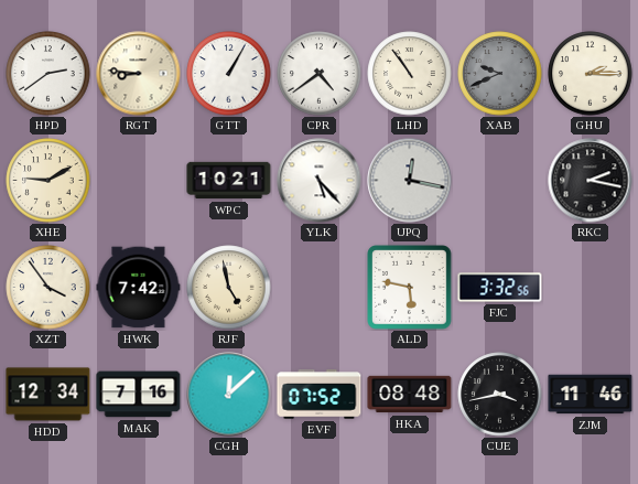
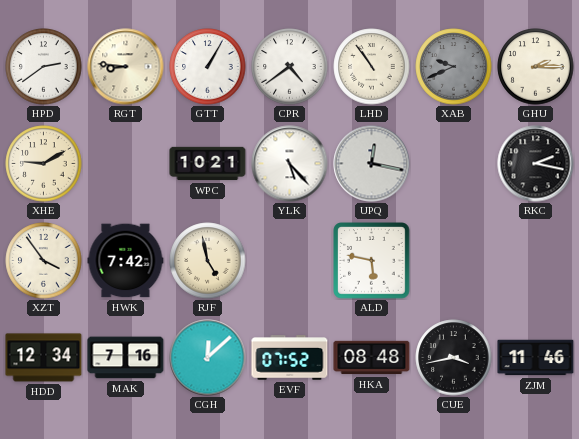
FJC: 3:32 -> none
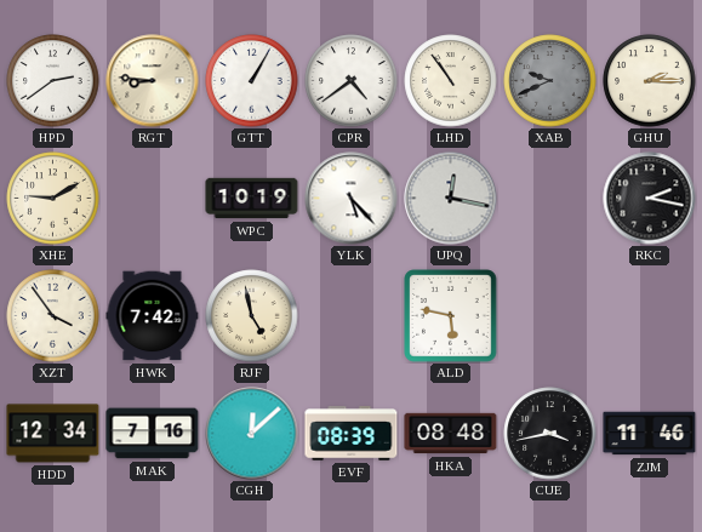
WPC: 10:21 -> 10:19
EVF: 07:52 -> 08:39
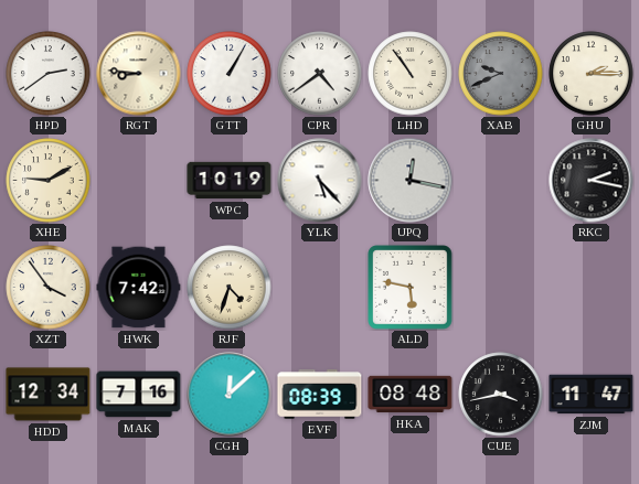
RJF: 4:58 -> 4:33
ZJM: 11:46 -> 11:47
